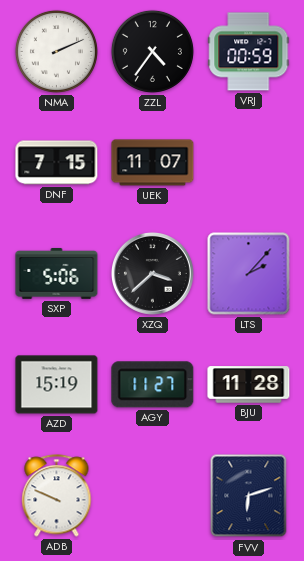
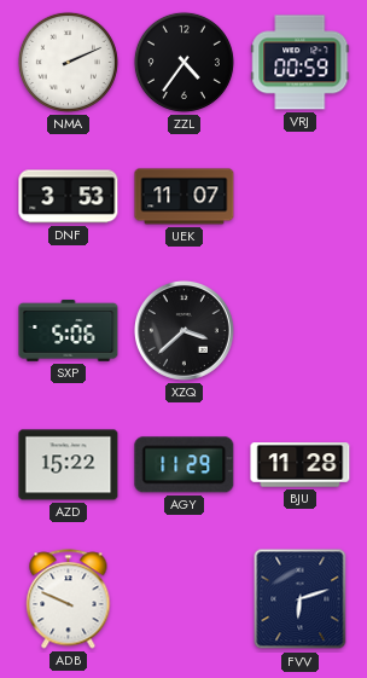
DNF: 7:15 -> 3:53
LTS: 2:07 -> none
AZD: 15:19 -> 15:22
AGY: 11:27 -> 11:29
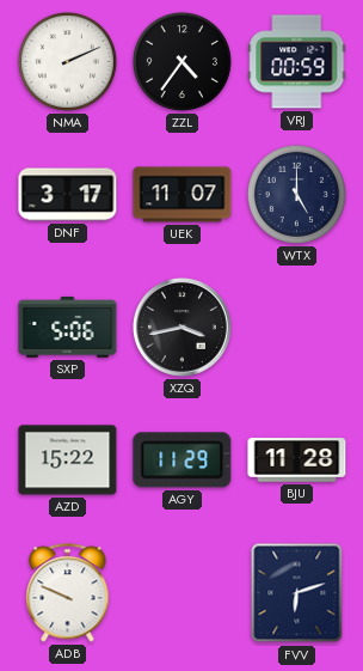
DNF: 3:53 -> 3:17
WTX: none -> 5:00
XZQ: 3:38 -> 3:43
